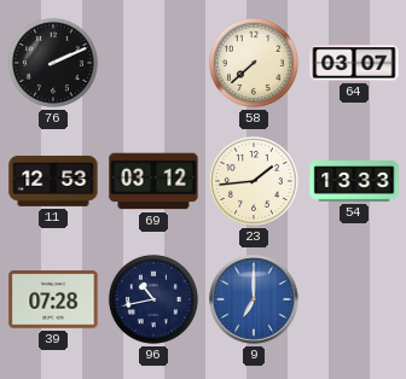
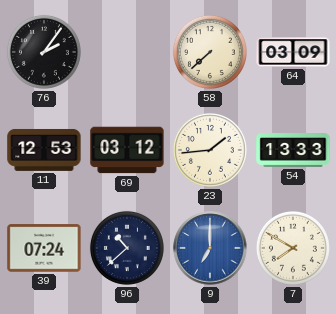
76: 2:11 -> 2:06
64: 03:07 -> 03:09
39: 07:28 -> 07:24
96: 10:43 -> 10:38
7: none -> 7:50
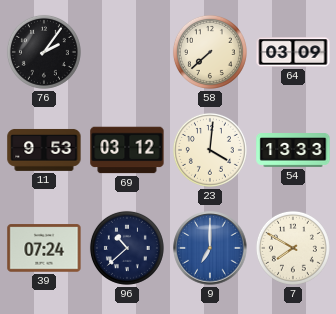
11: 12:53 -> 9:53
23: 1:44 -> 4:01
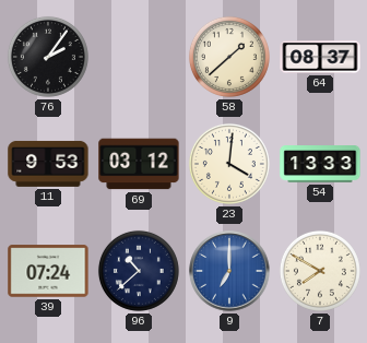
58: 7:38 -> 1:38
64: 03:09 -> 08:37
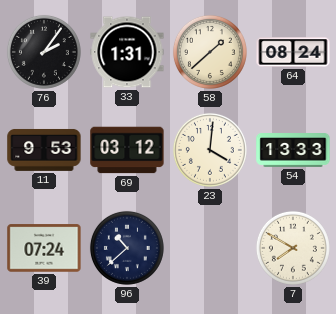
33: none -> 1:31
64: 08:37 -> 08:24
9: 7:00 -> none
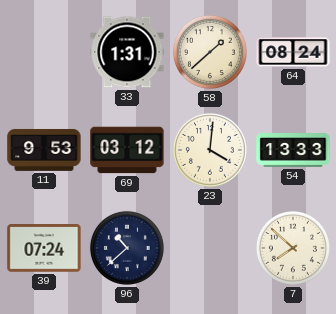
76: 2:06 -> none
7: 7:50 -> 7:52
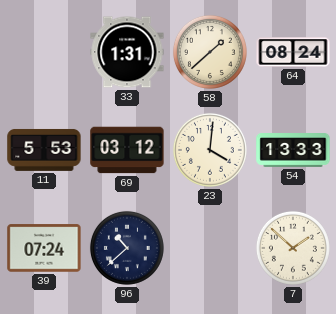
11: 9:53 -> 5:53
7: 7:52 -> 1:52
